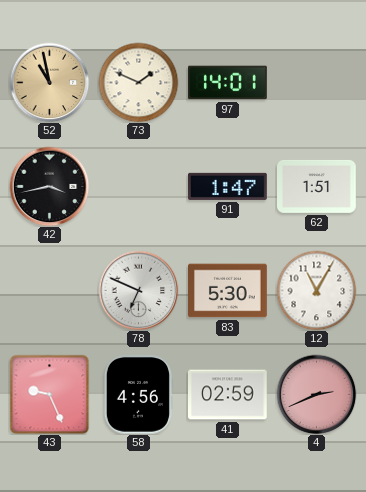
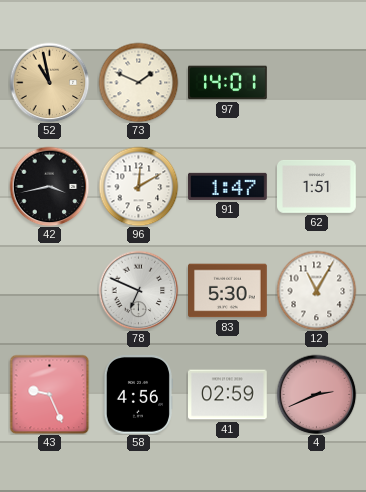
96: none -> 12:10
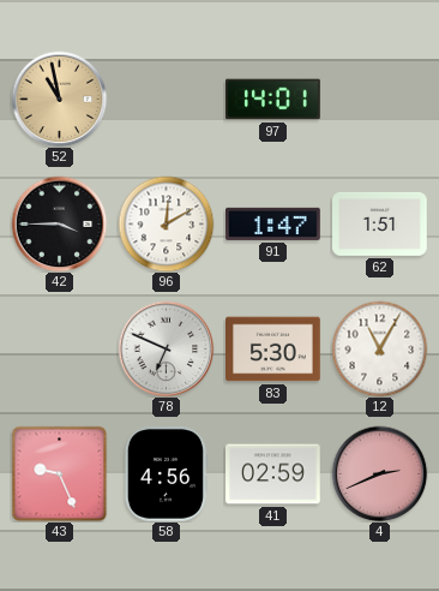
73: 1:49 -> none
42: 3:43 -> 3:45
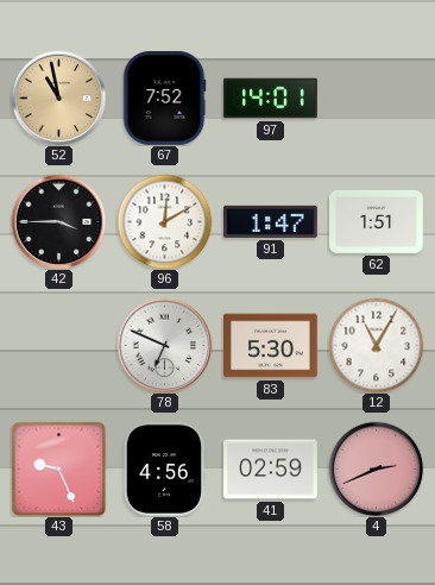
67: none -> 7:52
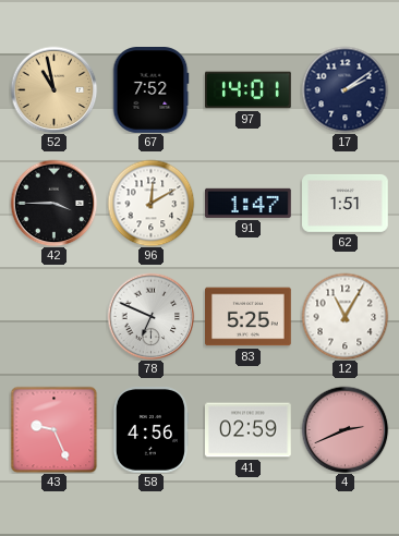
17: none -> 2:09
83: 5:30 -> 5:25
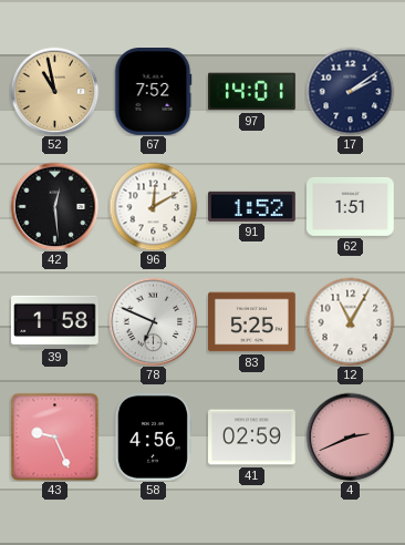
42: 3:45 -> 12:29
91: 1:47 -> 1:52
39: none -> 1:58
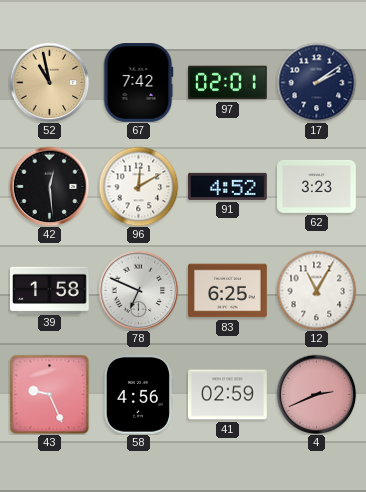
67: 7:52 -> 7:42
97: 14:01 -> 02:01
91: 1:52 -> 4:52
62: 1:51 -> 3:23
83: 5:25 -> 6:25
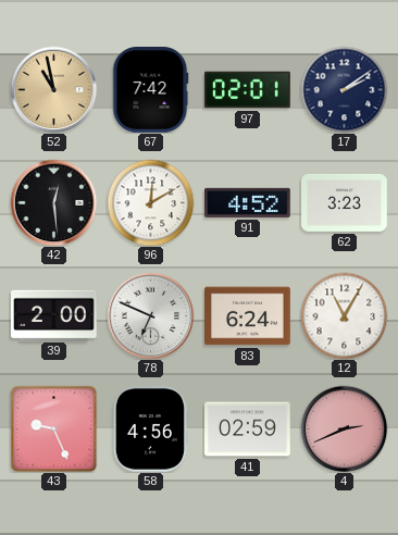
39: 1:58 -> 2:00
83: 6:25 -> 6:24
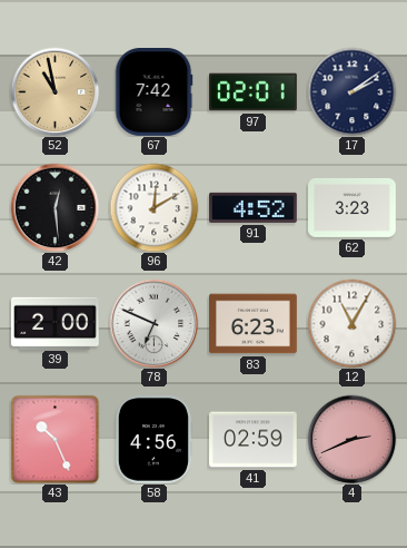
83: 6:24 -> 6:23
43: 9:26 -> 10:26
